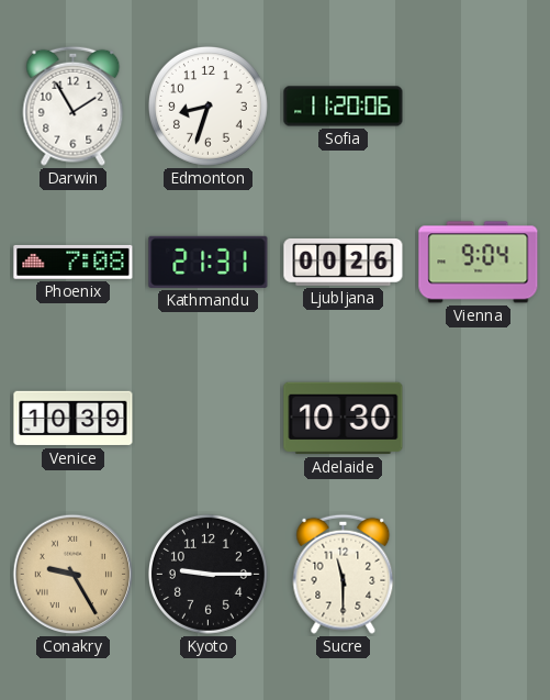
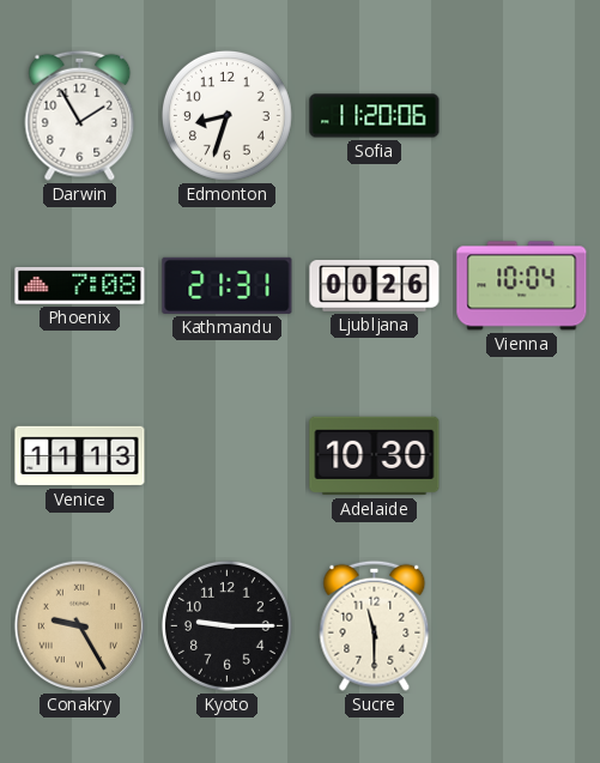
Vienna: 9:04 -> 10:04
Venice: 10:39 -> 11:13
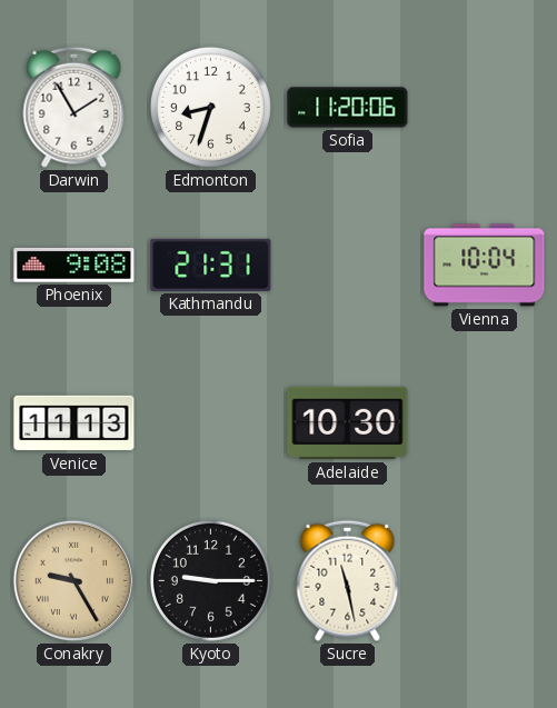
Phoenix: 7:08 -> 9:08
Ljubljana: 00:26 -> none
Sucre: 11:30 -> 11:28
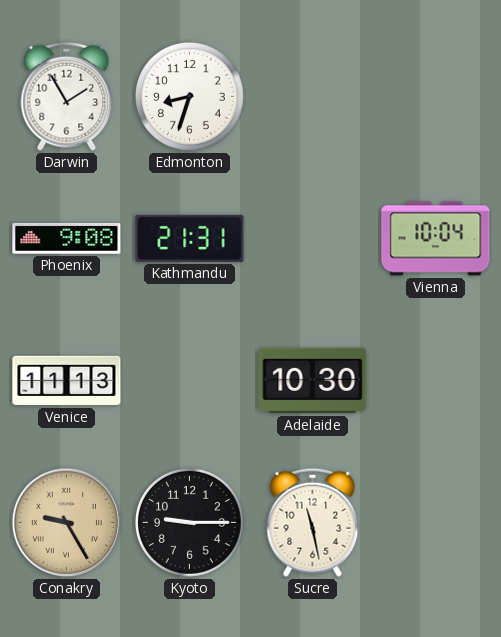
Sofia: 11:20 -> none
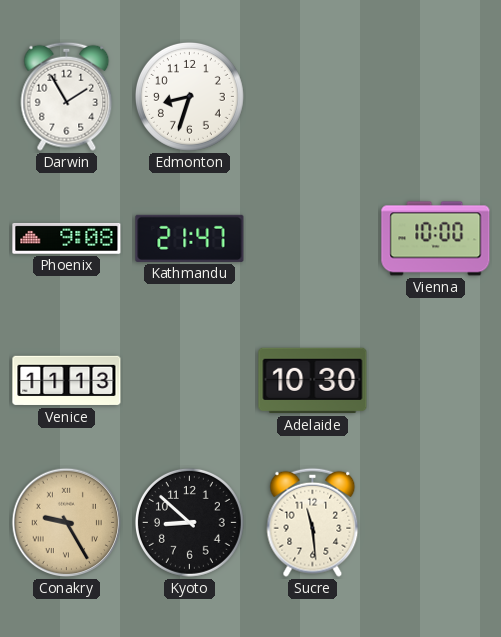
Kathmandu: 21:31 -> 21:47
Vienna: 10:04 -> 10:00
Kyoto: 9:15 -> 8:52
Sucre: 11:28 -> 11:29
